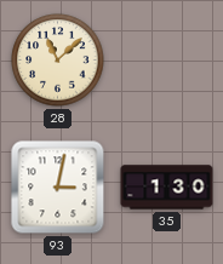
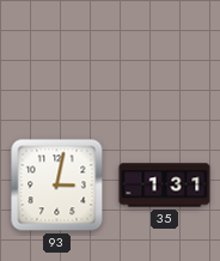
28: 11:08 -> none
35: 1:30 -> 1:31
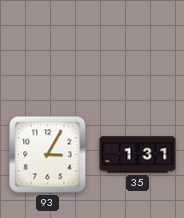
93: 3:02 -> 3:05
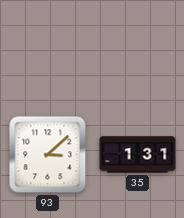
93: 3:05 -> 3:08
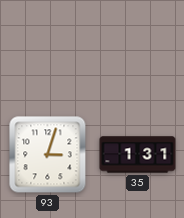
93: 3:08 -> 3:03
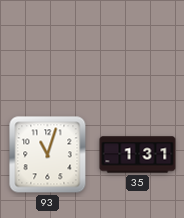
93: 3:03 -> 11:03
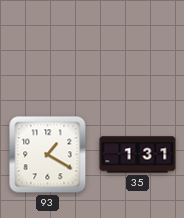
93: 11:03 -> 1:20
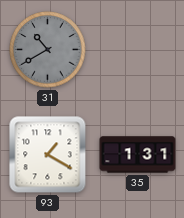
31: none -> 10:40
